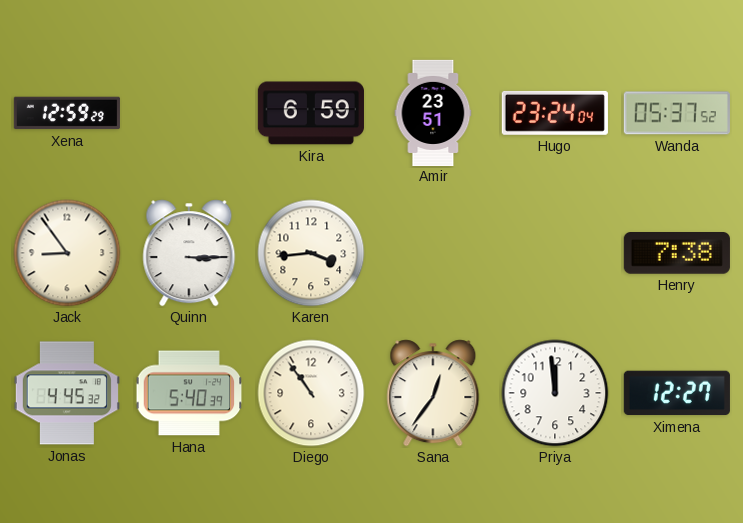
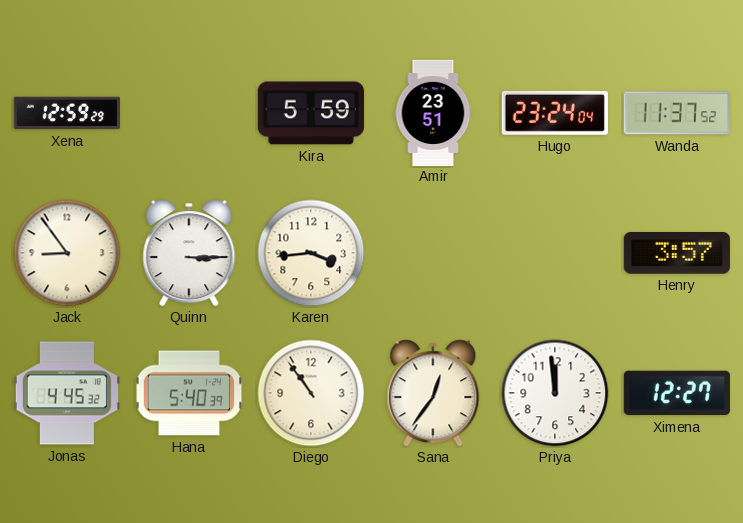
Kira: 6:59 -> 5:59
Wanda: 05:37 -> 11:37
Henry: 7:38 -> 3:57
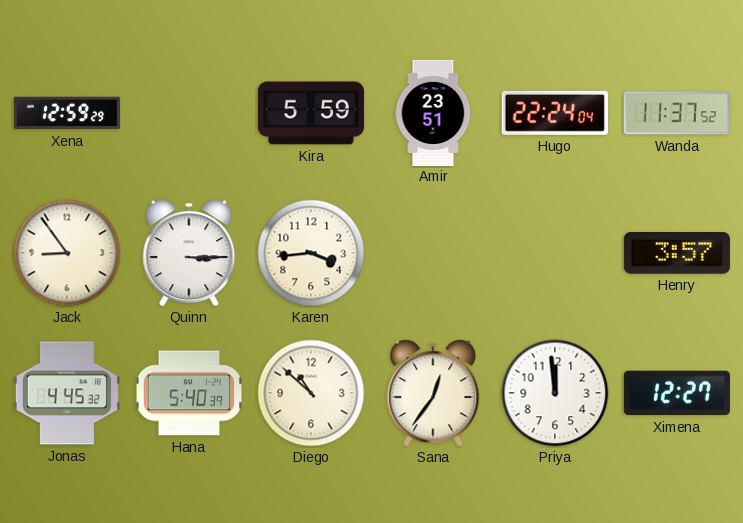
Hugo: 23:24 -> 22:24
Diego: 10:54 -> 10:52
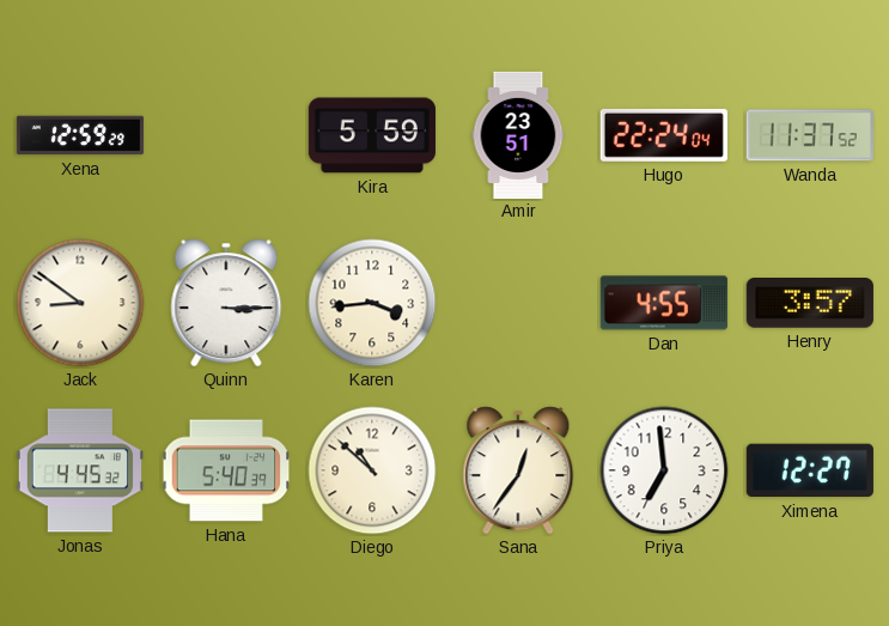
Jack: 8:54 -> 8:51
Dan: none -> 4:55
Priya: 11:59 -> 6:59
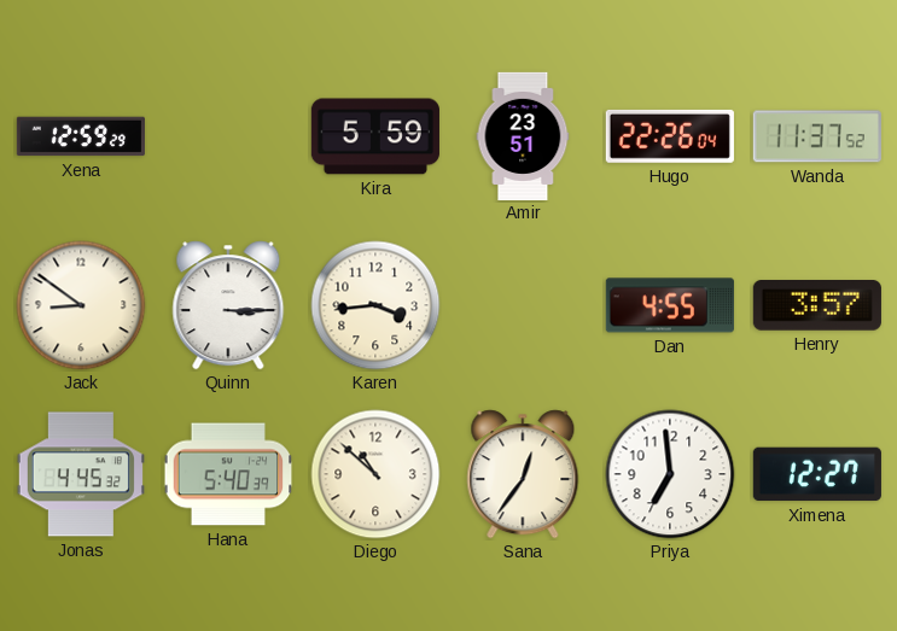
Hugo: 22:24 -> 22:26
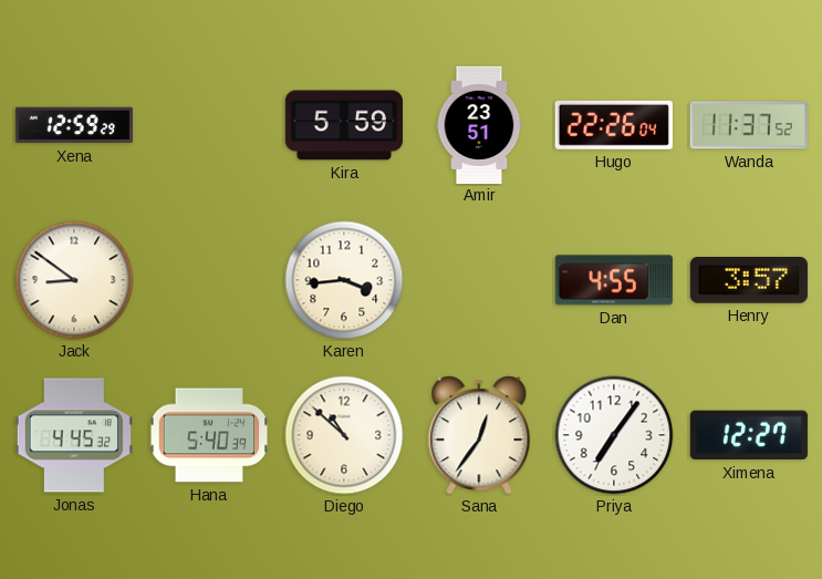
Quinn: 3:15 -> none
Priya: 6:59 -> 7:06
